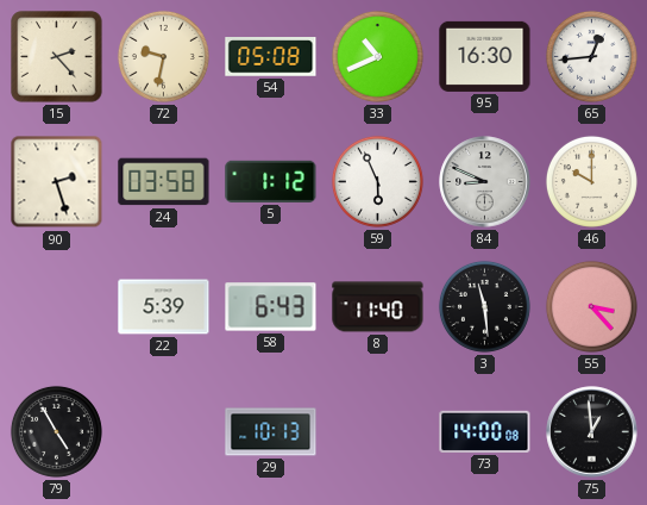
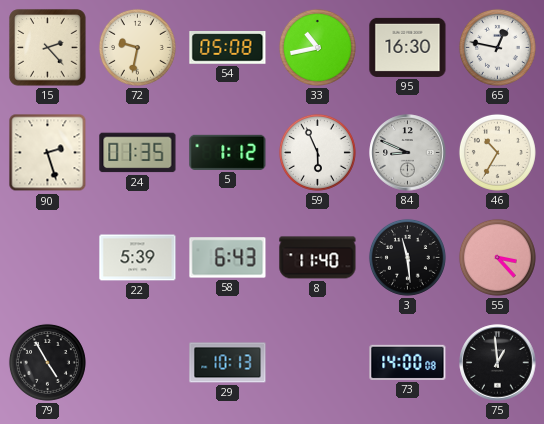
33: 10:41 -> 10:43
65: 12:44 -> 12:47
24: 03:58 -> 01:35
46: 10:00 -> 10:35
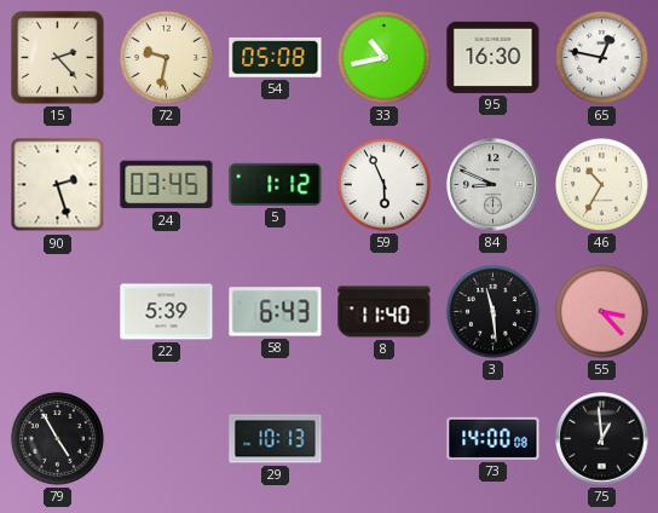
24: 01:35 -> 03:45
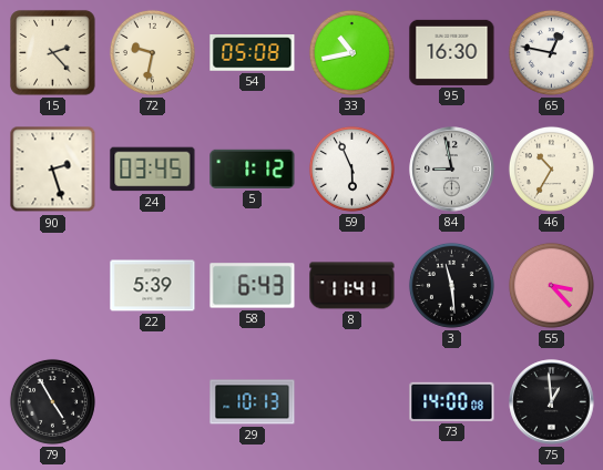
84: 8:49 -> 8:58
8: 11:40 -> 11:41
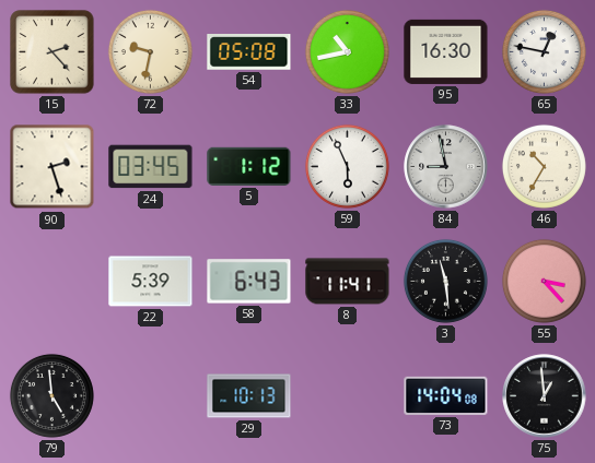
79: 4:55 -> 4:59
73: 14:00 -> 14:04
